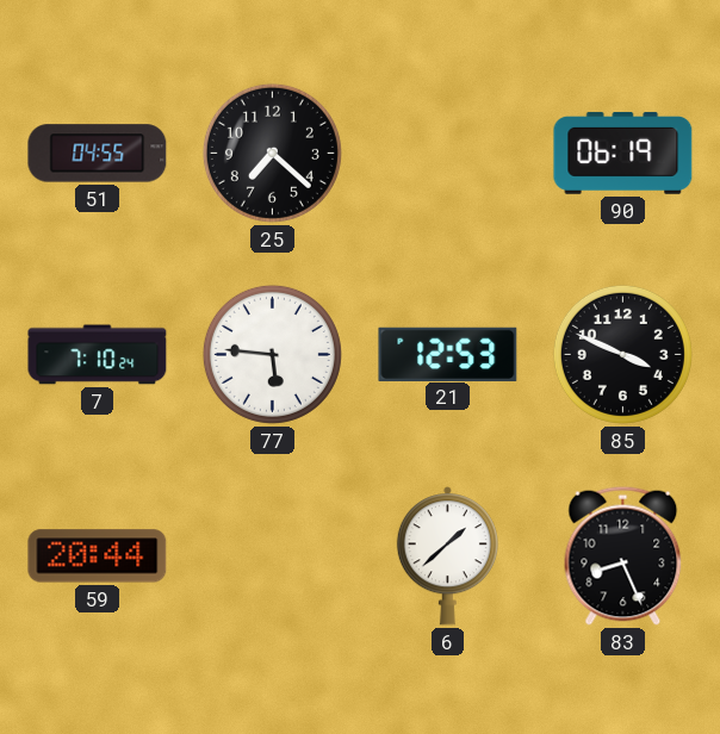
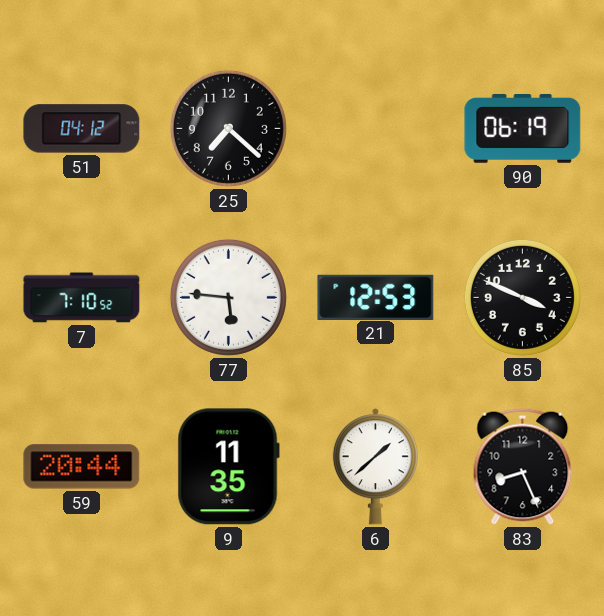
51: 04:55 -> 04:12
7: 7:10:24 -> 7:10:52
9: none -> 11:35
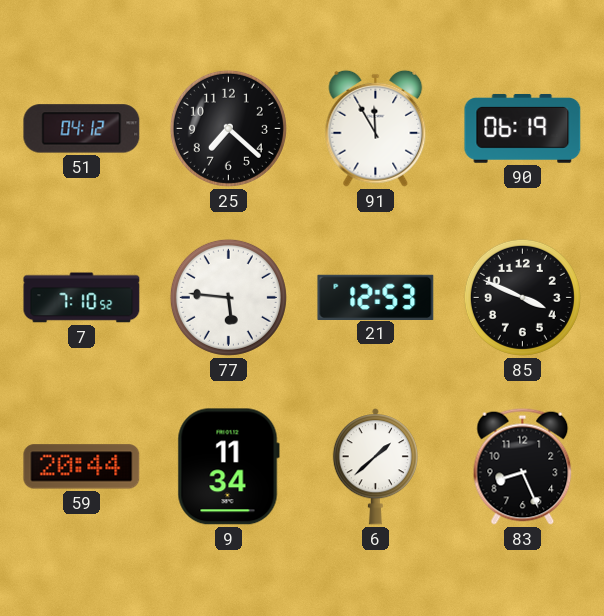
91: none -> 11:55
9: 11:35 -> 11:34
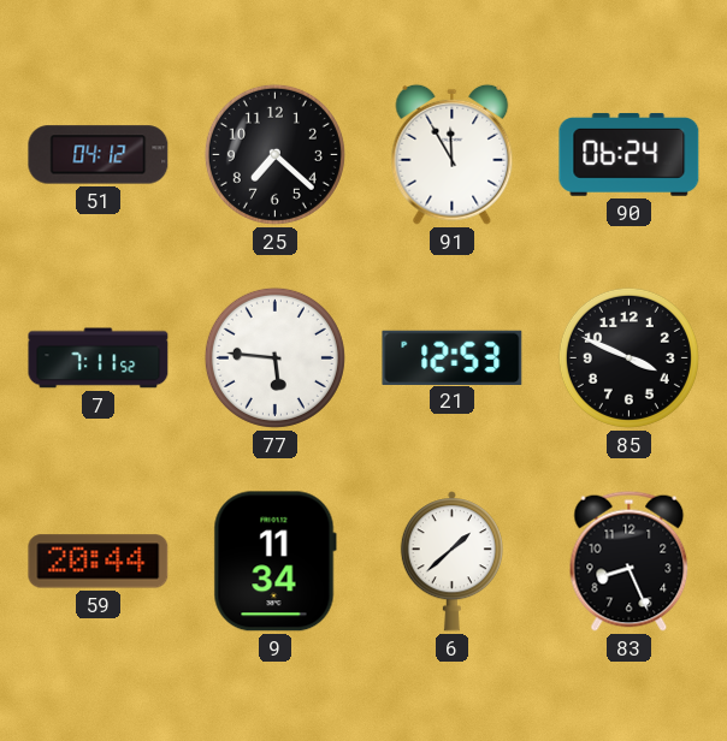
90: 06:19 -> 06:24
7: 7:10 -> 7:11
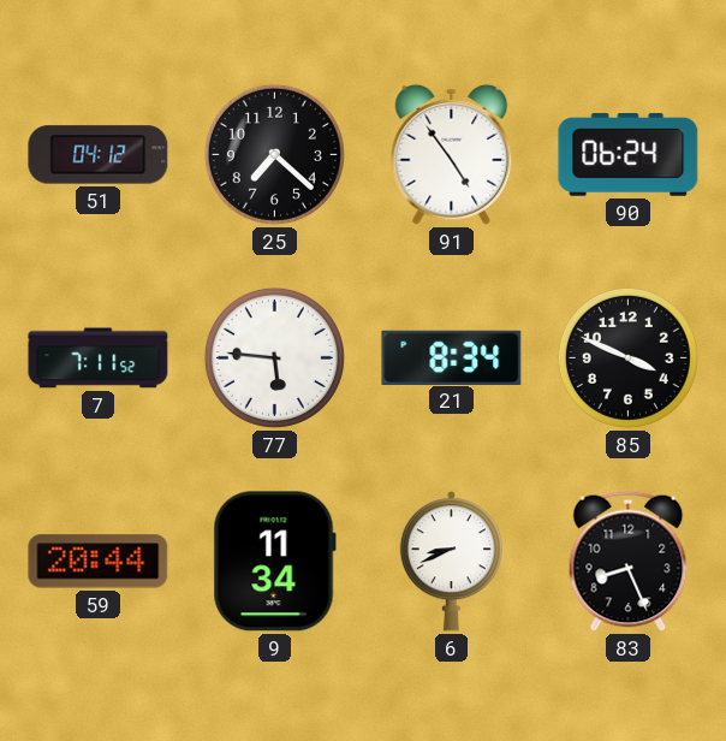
91: 11:55 -> 4:54
21: 12:53 -> 8:34
6: 1:38 -> 8:41
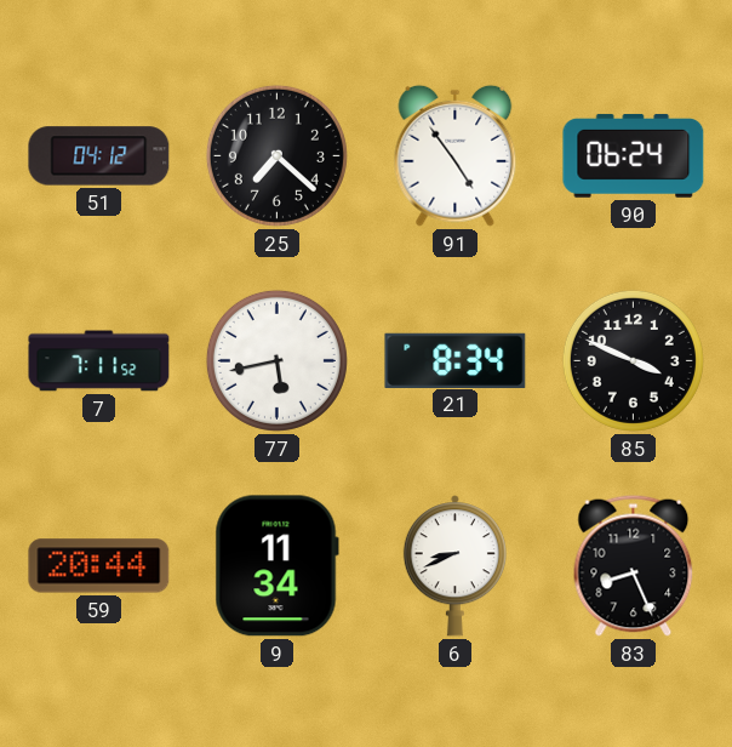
77: 5:46 -> 5:43
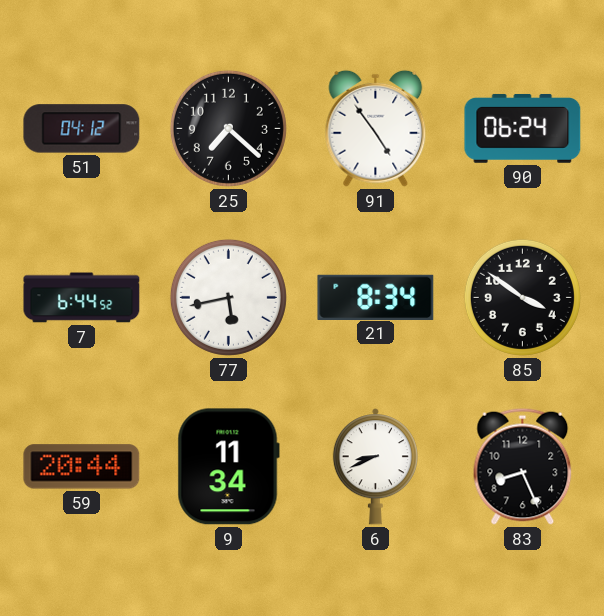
7: 7:11 -> 6:44
85: 3:49 -> 3:51
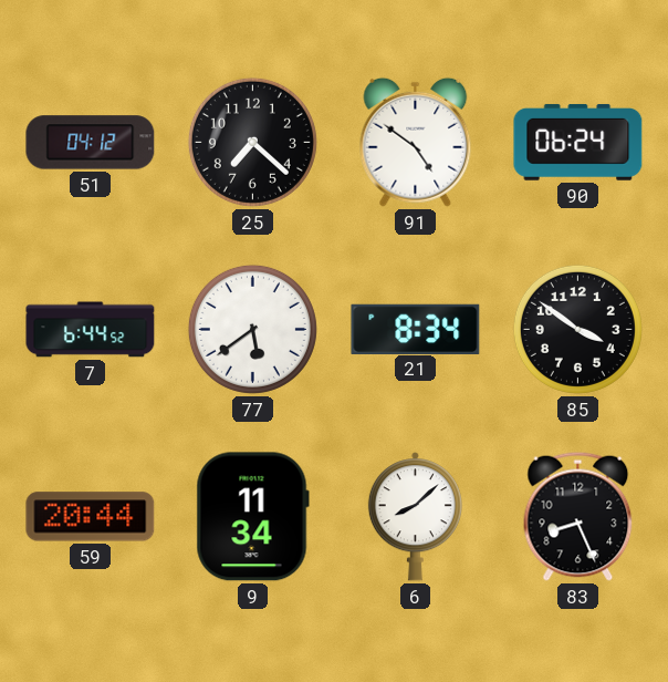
91: 4:54 -> 4:51
77: 5:43 -> 5:39
6: 8:41 -> 8:08
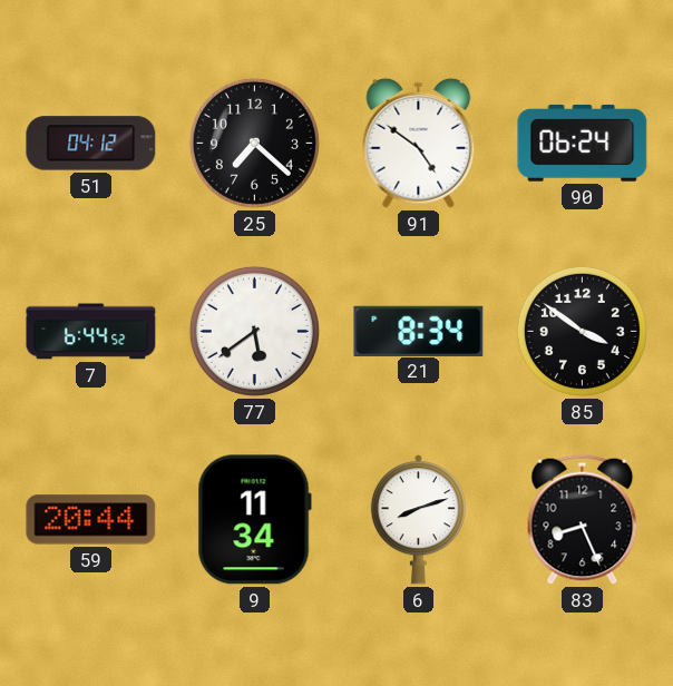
6: 8:08 -> 8:12
